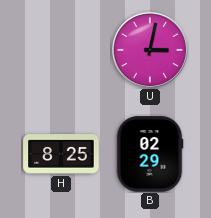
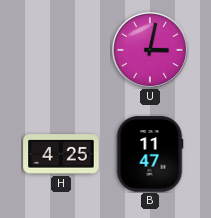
H: 8:25 -> 4:25
B: 02:29 -> 11:47
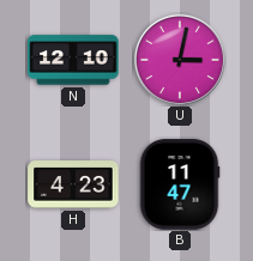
N: none -> 12:10
H: 4:25 -> 4:23
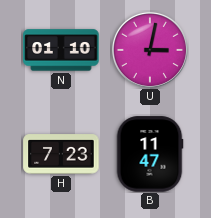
N: 12:10 -> 01:10
H: 4:23 -> 7:23
